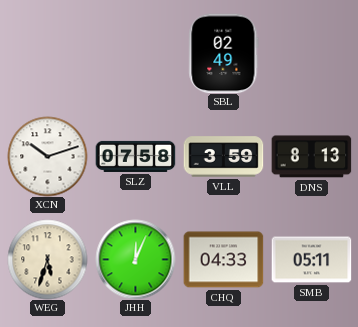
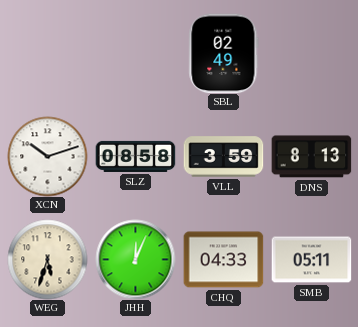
SLZ: 07:58 -> 08:58
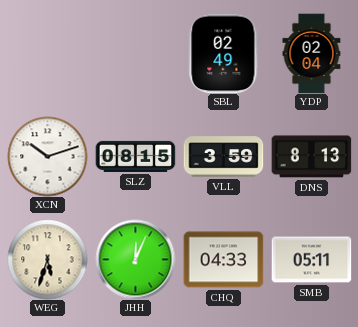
YDP: none -> 02:04
SLZ: 08:58 -> 08:15
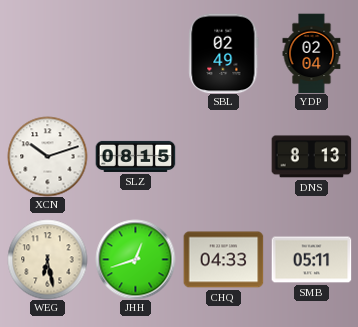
VLL: 3:59 -> none
WEG: 5:33 -> 6:28
JHH: 12:04 -> 12:42
